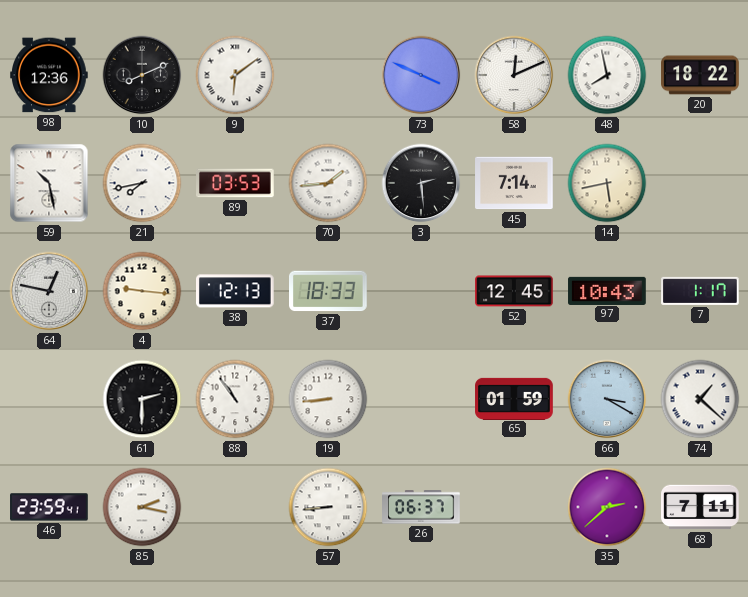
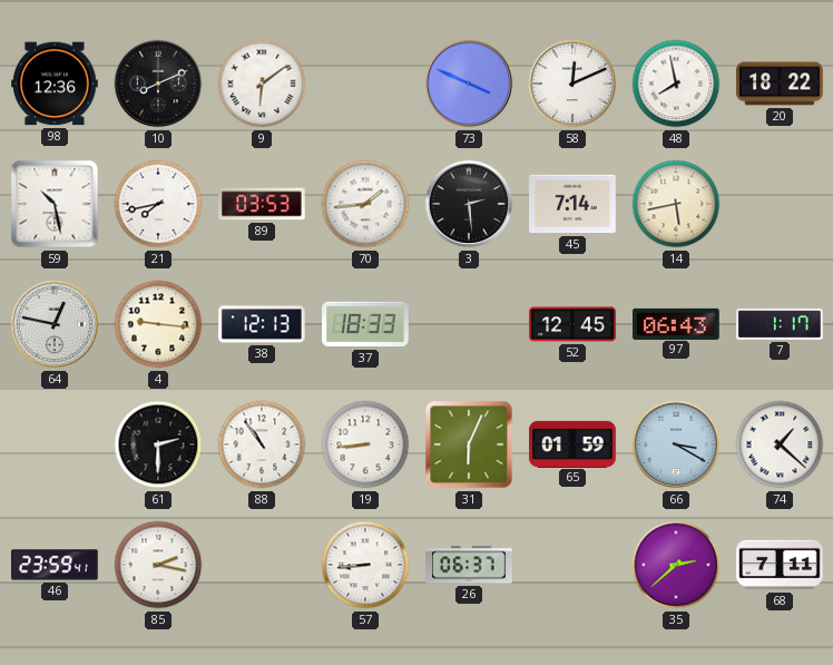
97: 10:43 -> 06:43
31: none -> 6:04
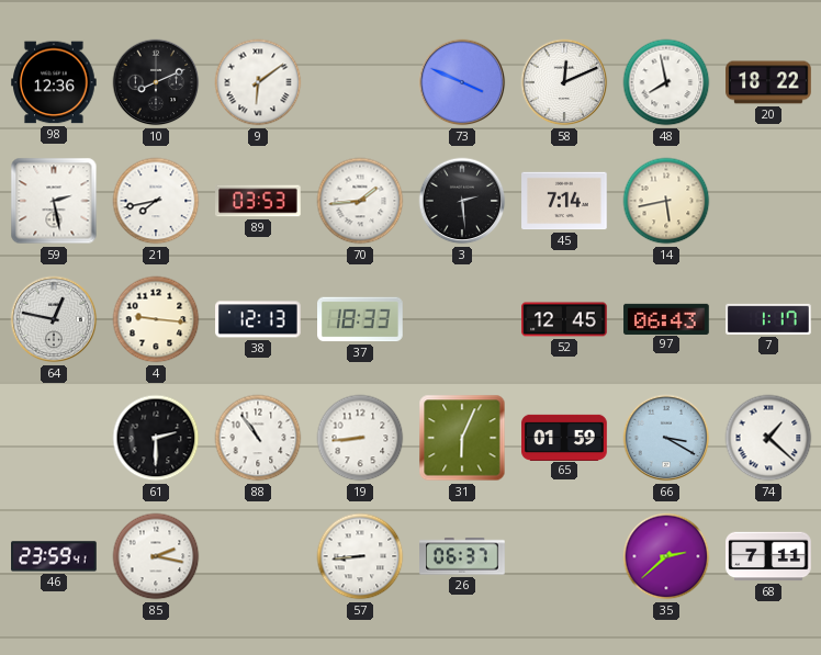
59: 10:28 -> 2:28
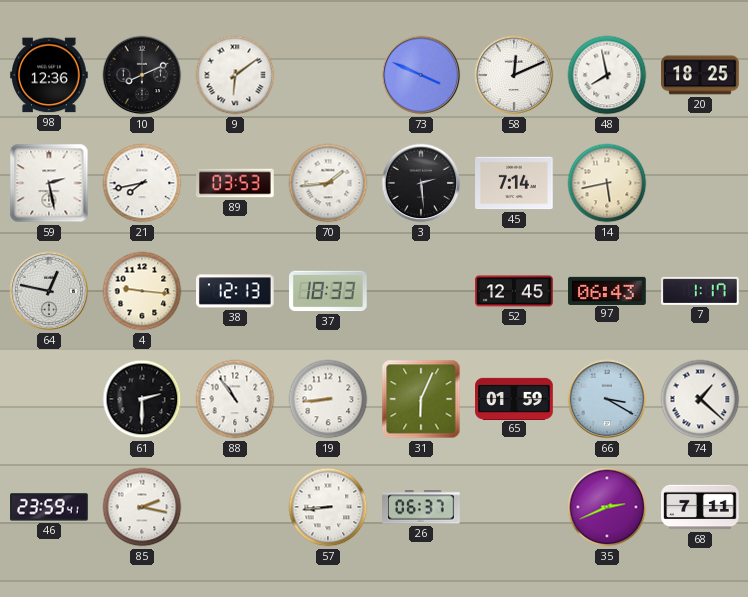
20: 18:22 -> 18:25
35: 2:38 -> 2:41
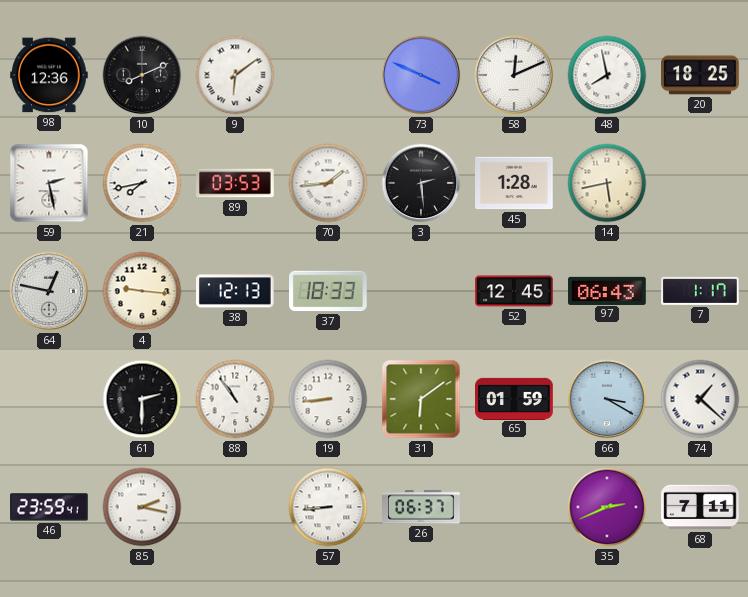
45: 7:14 -> 1:28
31: 6:04 -> 6:09
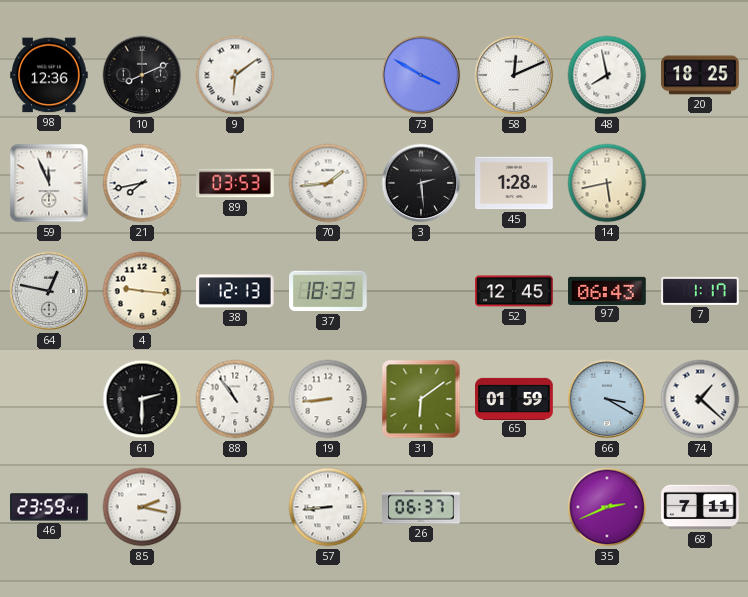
73: 3:49 -> 3:50
59: 2:28 -> 11:56
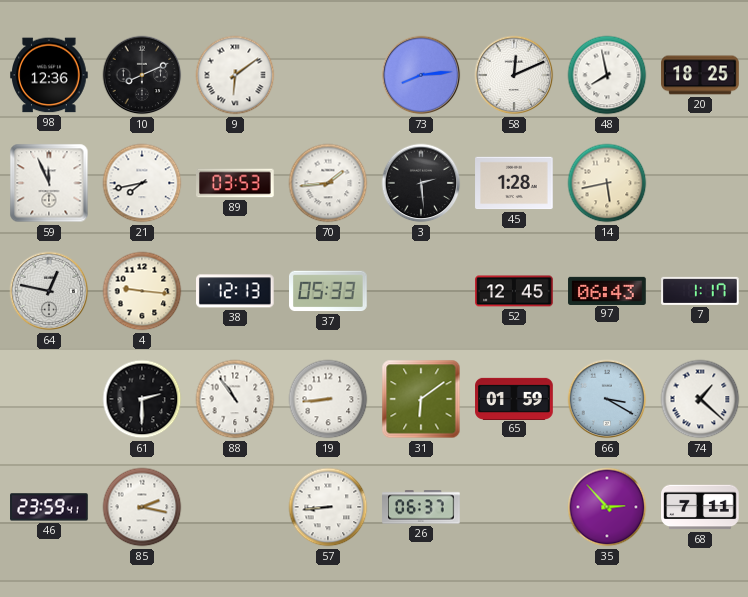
73: 3:50 -> 8:14
37: 18:33 -> 05:33
35: 2:41 -> 2:53
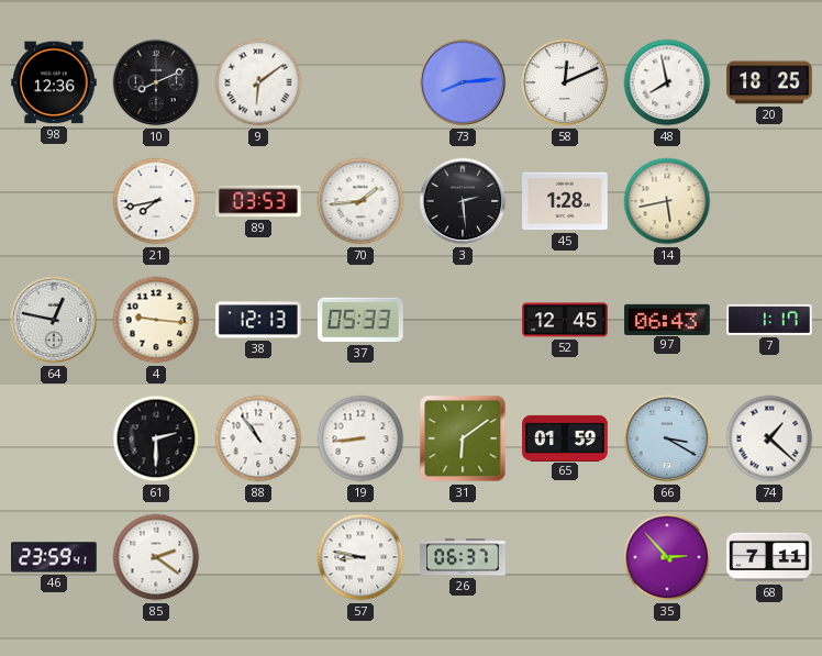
59: 11:56 -> none
85: 2:17 -> 2:21
57: 8:44 -> 8:47
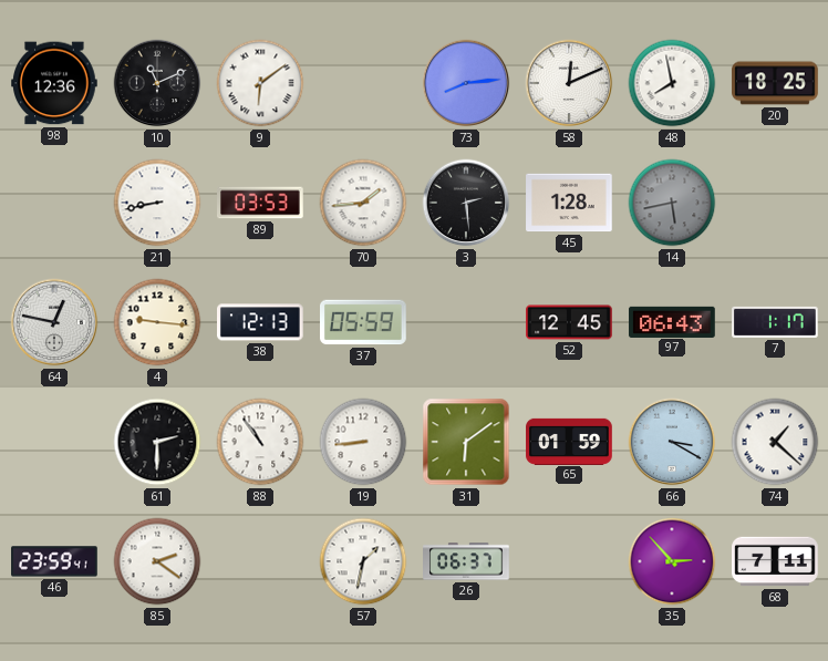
10: 8:11 -> 11:11
21: 7:43 -> 8:43
14 dial: cream -> grey
37: 05:33 -> 05:59
57: 8:47 -> 1:32
